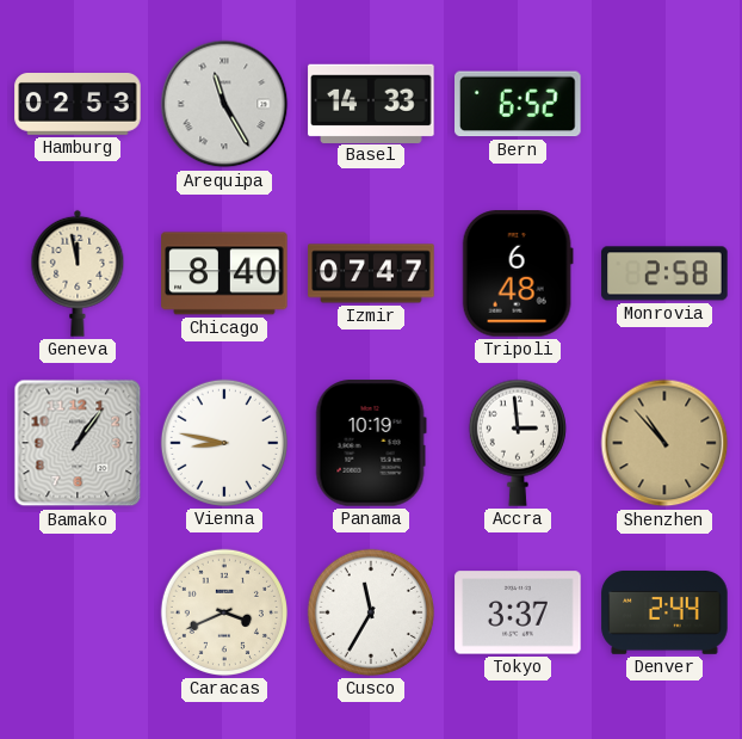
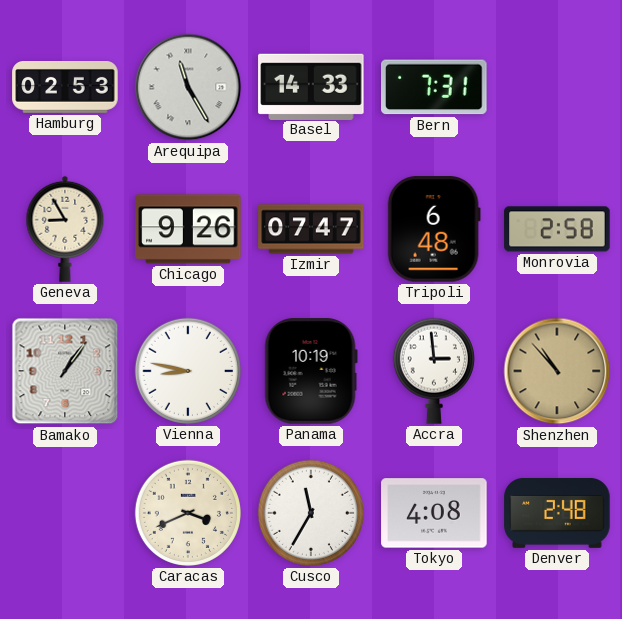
Bern: 6:52 -> 7:31
Geneva: 11:58 -> 8:55
Chicago: 8:40 -> 9:26
Tokyo: 3:37 -> 4:08
Denver: 2:44 -> 2:48
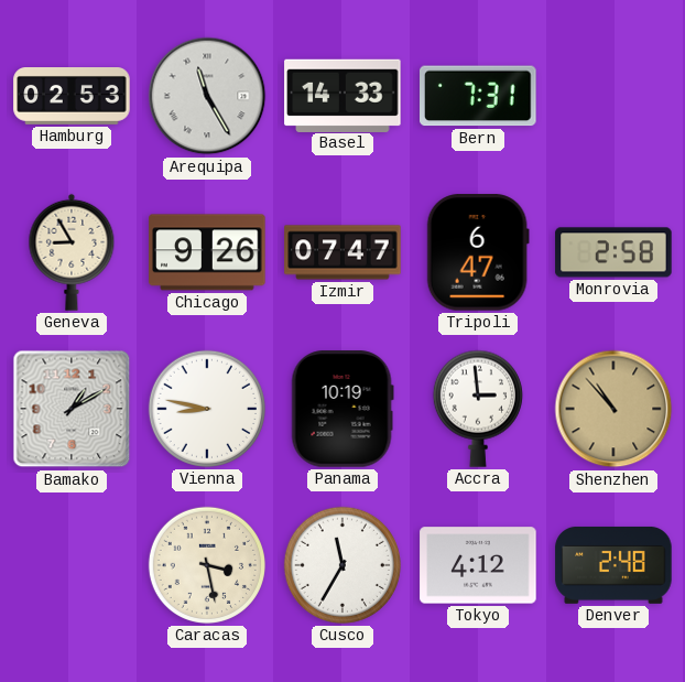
Tripoli: 6:48 -> 6:47
Bamako: 1:06 -> 1:10
Caracas: 3:41 -> 3:28
Tokyo: 4:08 -> 4:12
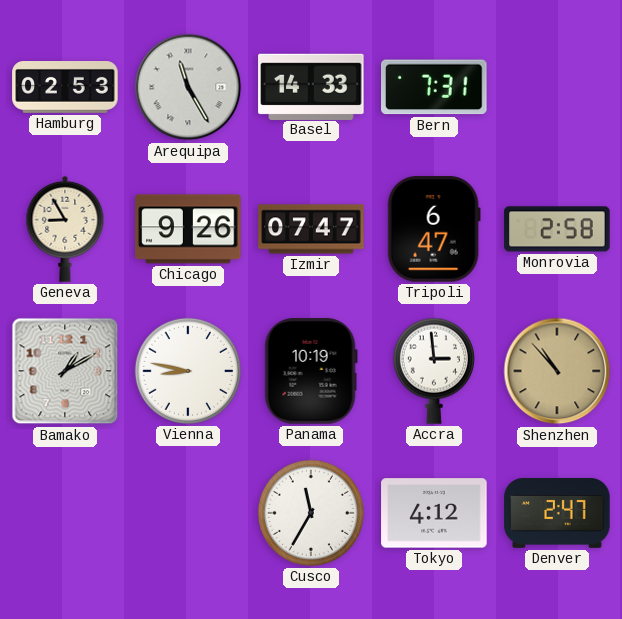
Caracas: 3:28 -> none
Denver: 2:48 -> 2:47
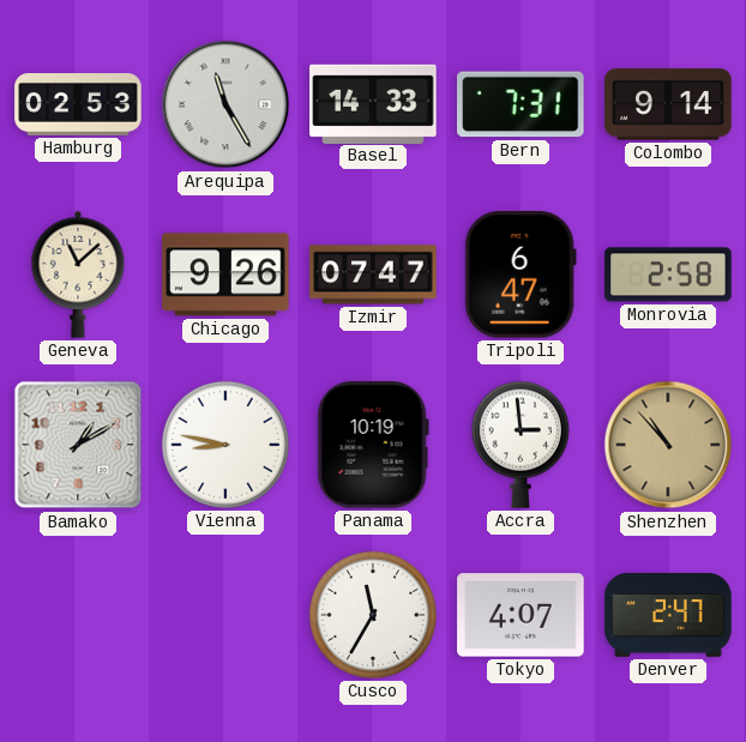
Colombo: none -> 9:14
Geneva: 8:55 -> 11:08
Tokyo: 4:12 -> 4:07
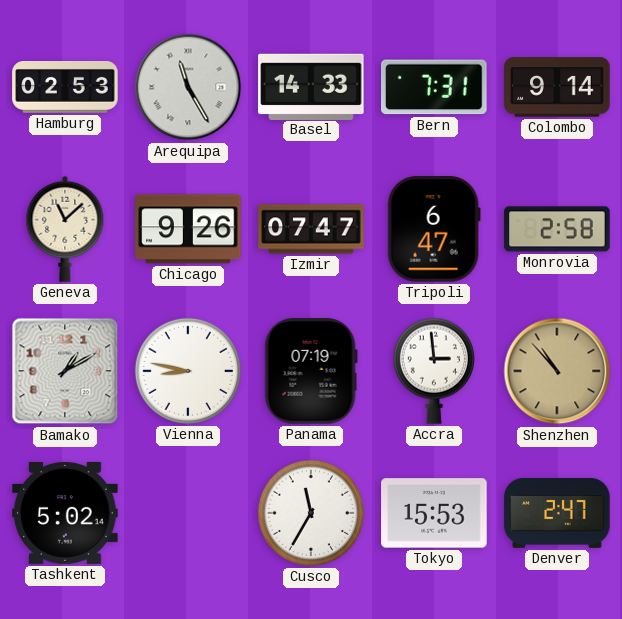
Panama: 10:19 -> 07:19
Tashkent: none -> 5:02
Tokyo: 4:07 -> 15:53
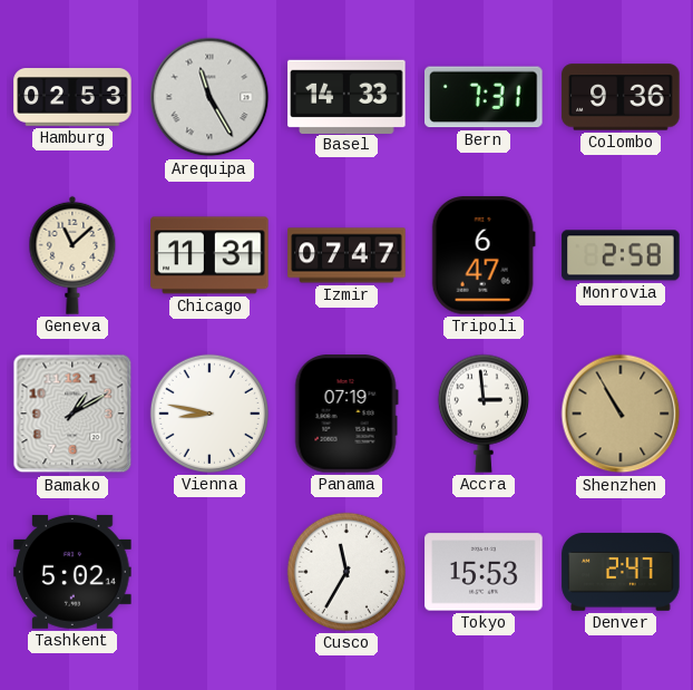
Colombo: 9:14 -> 9:36
Chicago: 9:26 -> 11:31
Shenzhen: 10:53 -> 10:55
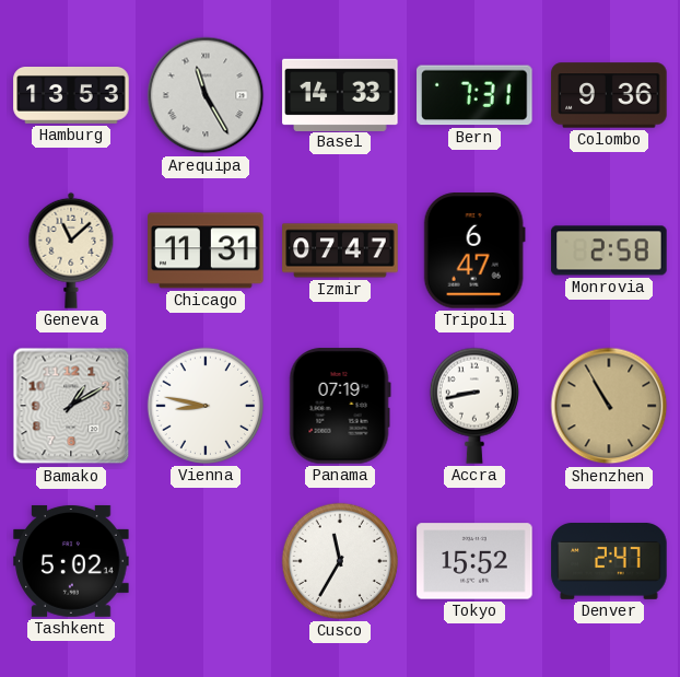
Hamburg: 02:53 -> 13:53
Accra: 2:59 -> 8:43
Tokyo: 15:53 -> 15:52
